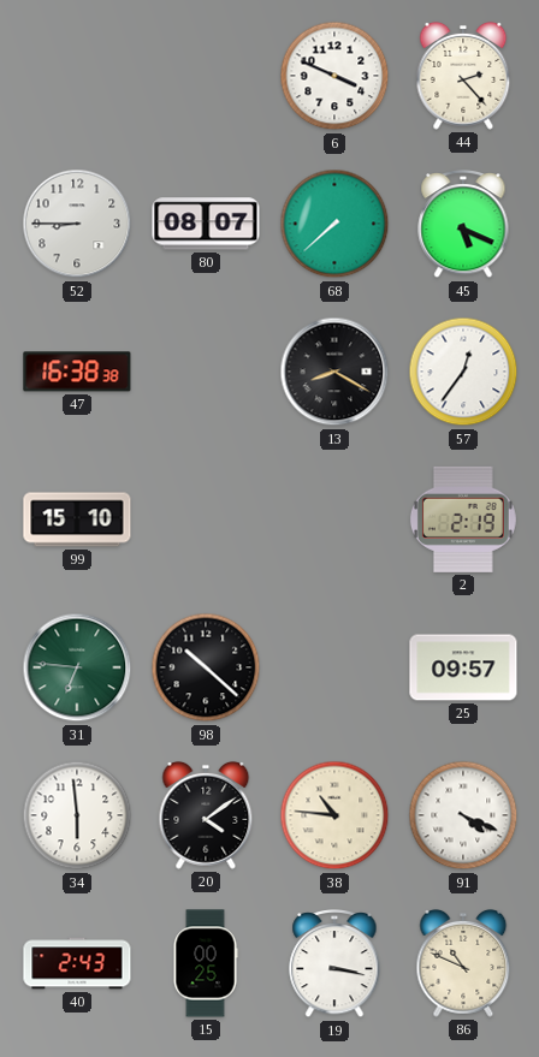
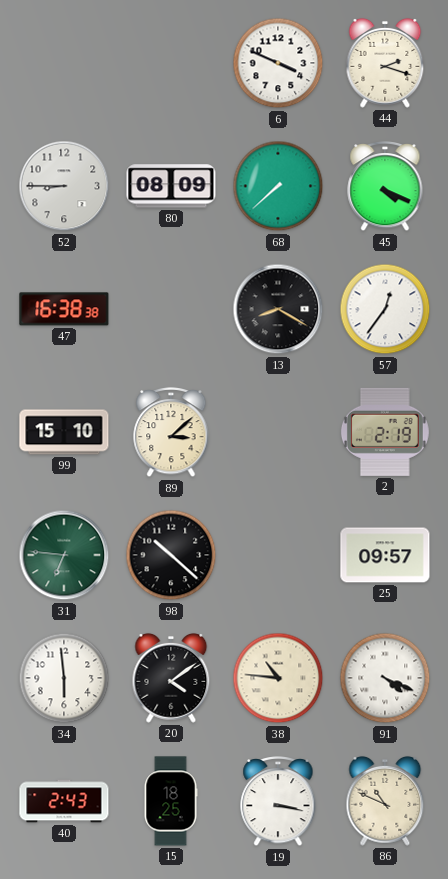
44: 2:23 -> 2:18
80: 08:07 -> 08:09
45: 5:19 -> 4:19
89: none -> 3:08
15: 00:25 -> 18:25
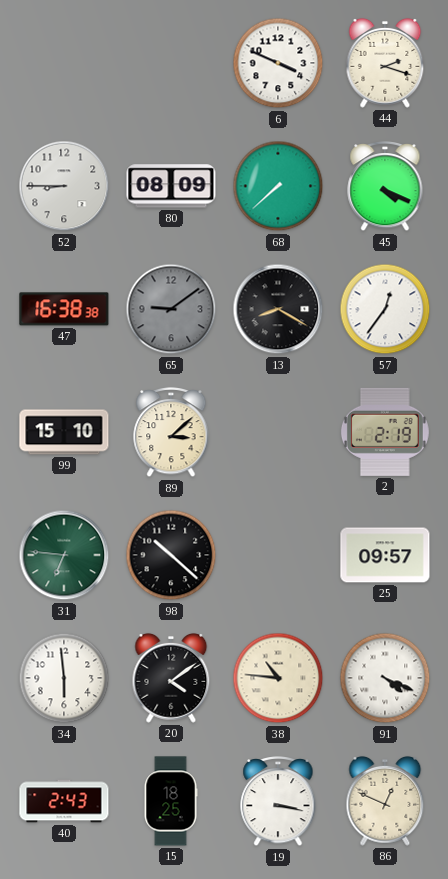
65: none -> 9:09
86: 10:49 -> 12:49
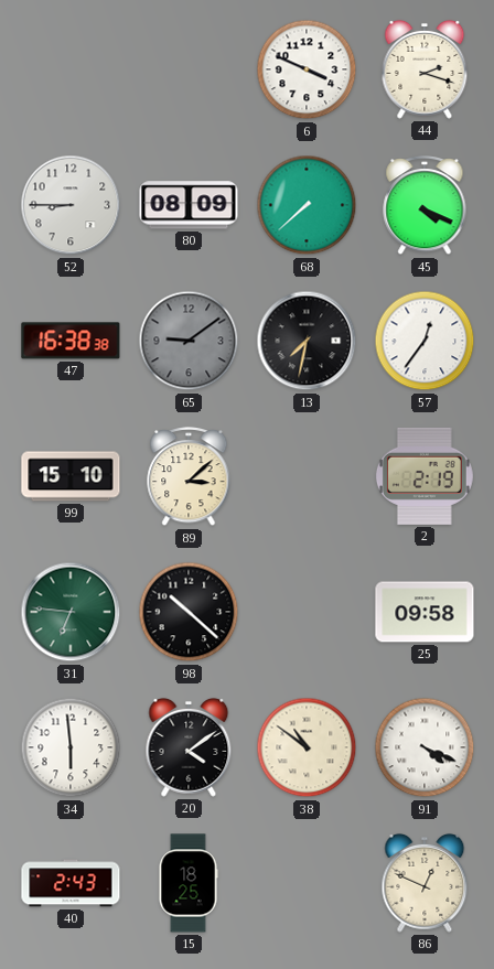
13: 8:20 -> 7:32
25: 09:57 -> 09:58
38: 10:46 -> 10:51
19: 3:17 -> none
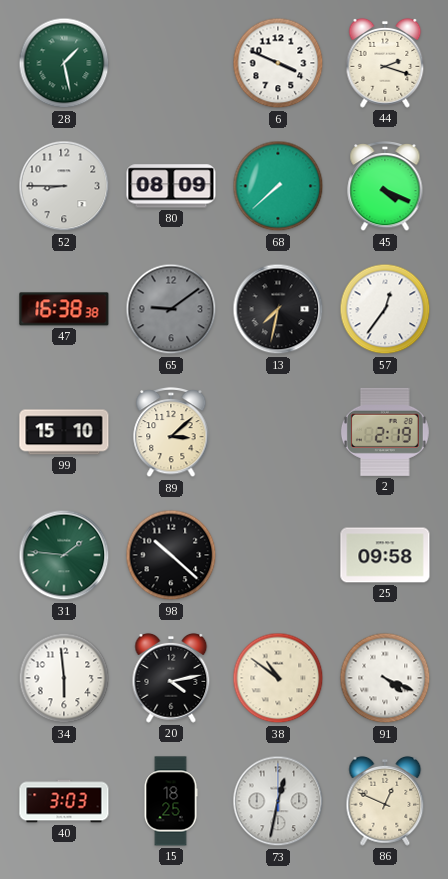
28: none -> 1:28
31: 6:46 -> 1:46
20: 4:09 -> 4:13
40: 2:43 -> 3:03
73: none -> 12:32
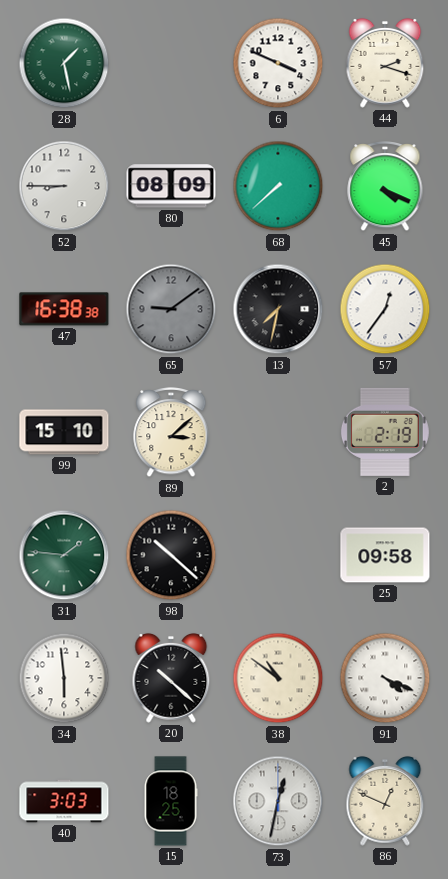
20: 4:13 -> 10:22
